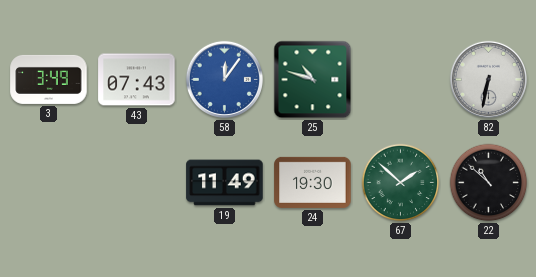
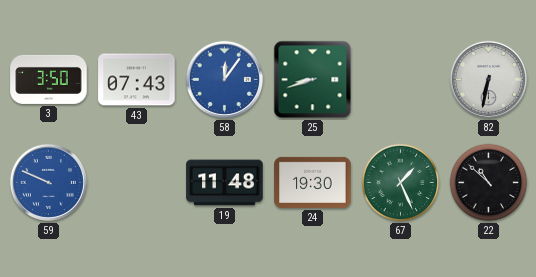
3: 3:49 -> 3:50
25: 10:48 -> 8:42
59: none -> 9:49
19: 11:49 -> 11:48
67: 1:52 -> 1:26
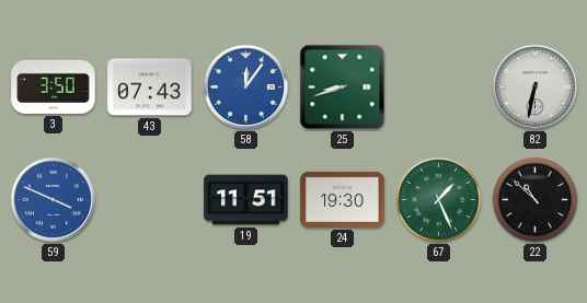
59: 9:49 -> 3:49
19: 11:48 -> 11:51
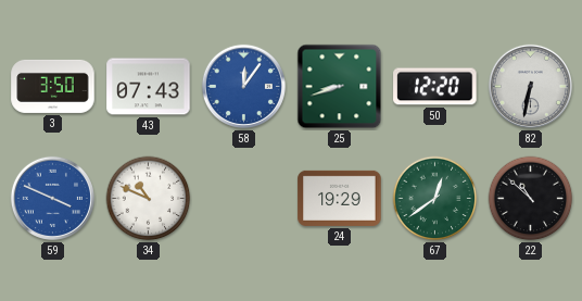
50: none -> 12:20
34: none -> 10:49
19: 11:51 -> none
24: 19:30 -> 19:29
67: 1:26 -> 12:39
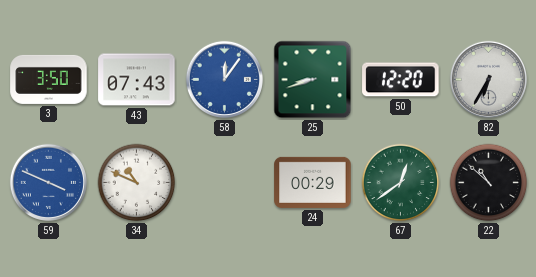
82: 6:32 -> 6:35
24: 19:29 -> 00:29
